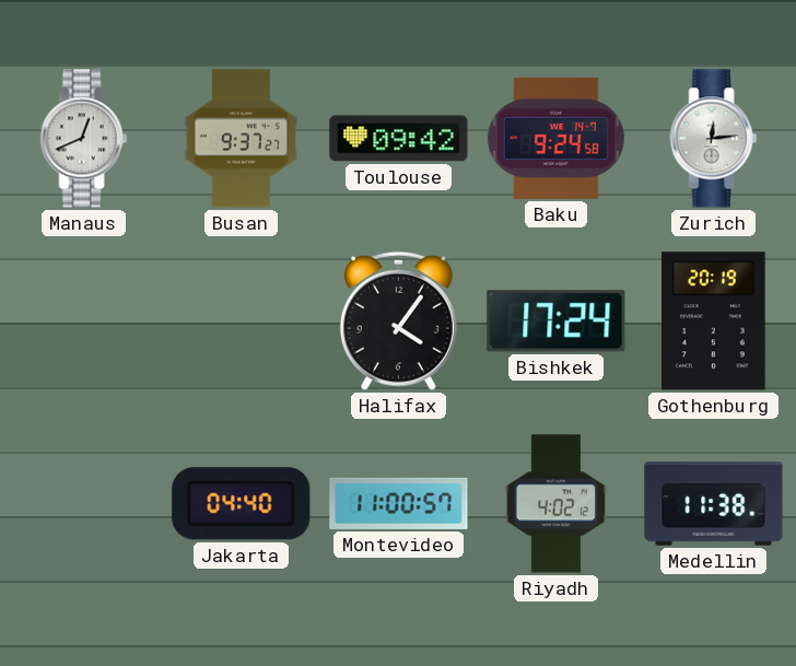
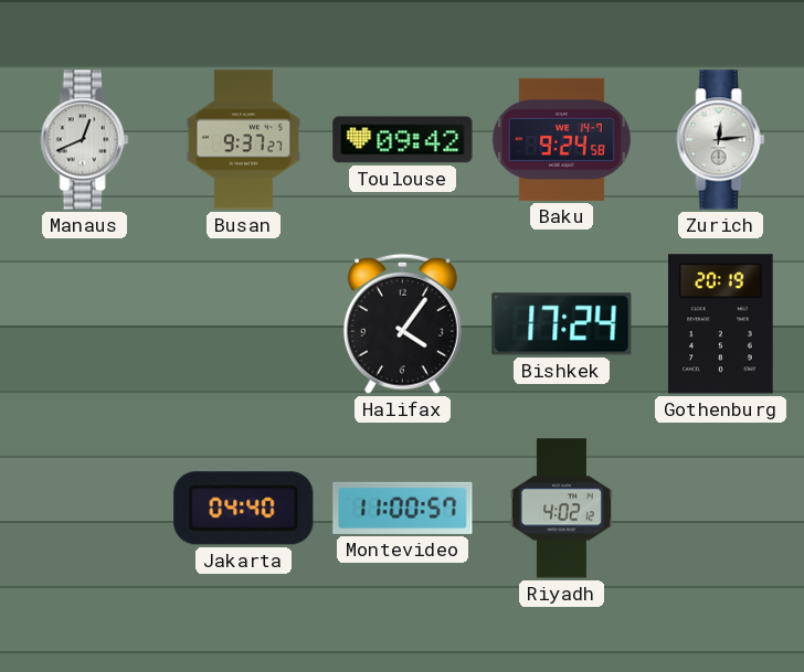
Medellin: 11:38 -> none
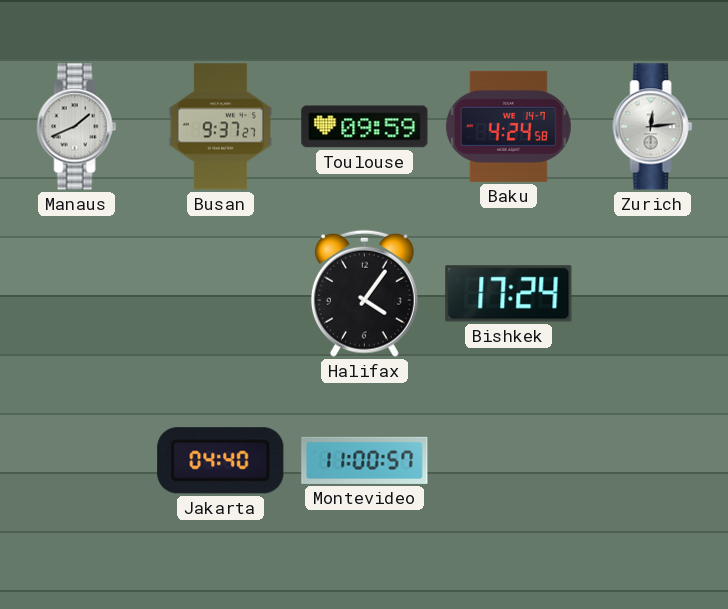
Manaus: 12:41 -> 1:41
Toulouse: 09:42 -> 09:59
Baku: 9:24 -> 4:24
Gothenburg: 20:19 -> none
Riyadh: 4:02 -> none
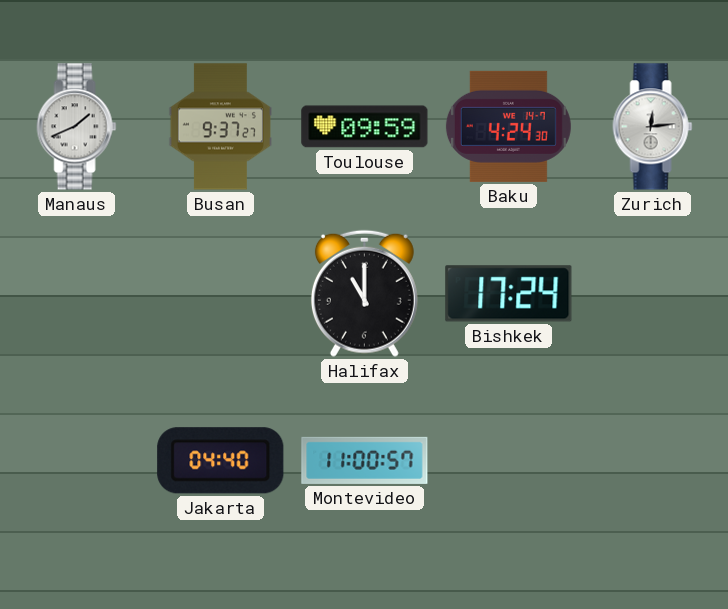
Baku: 4:24:58 -> 4:24:30
Halifax: 4:06 -> 11:00
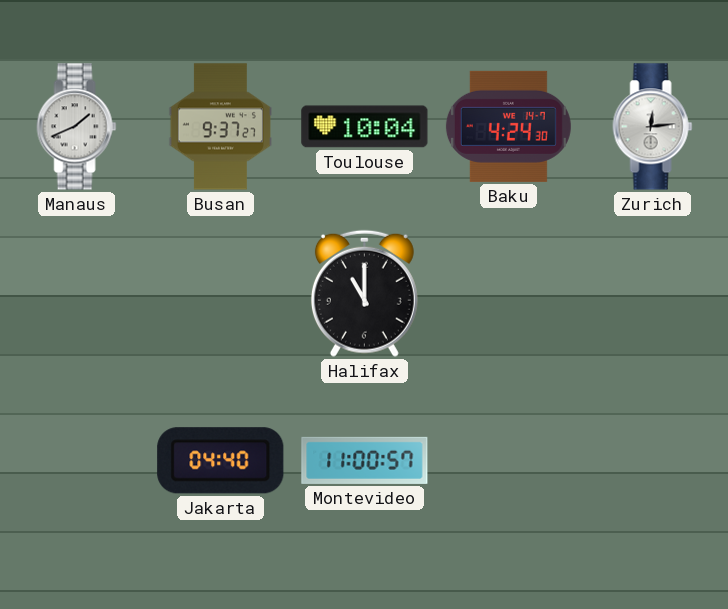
Toulouse: 09:59 -> 10:04
Bishkek: 17:24 -> none
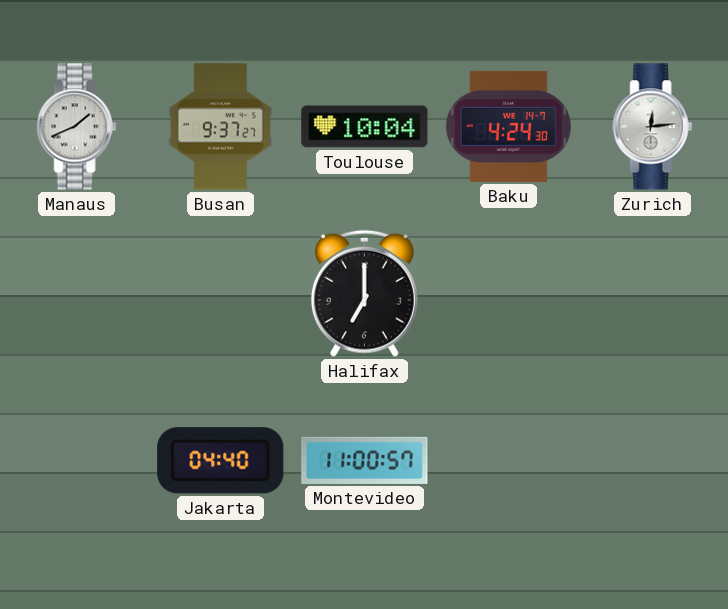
Halifax: 11:00 -> 7:00
